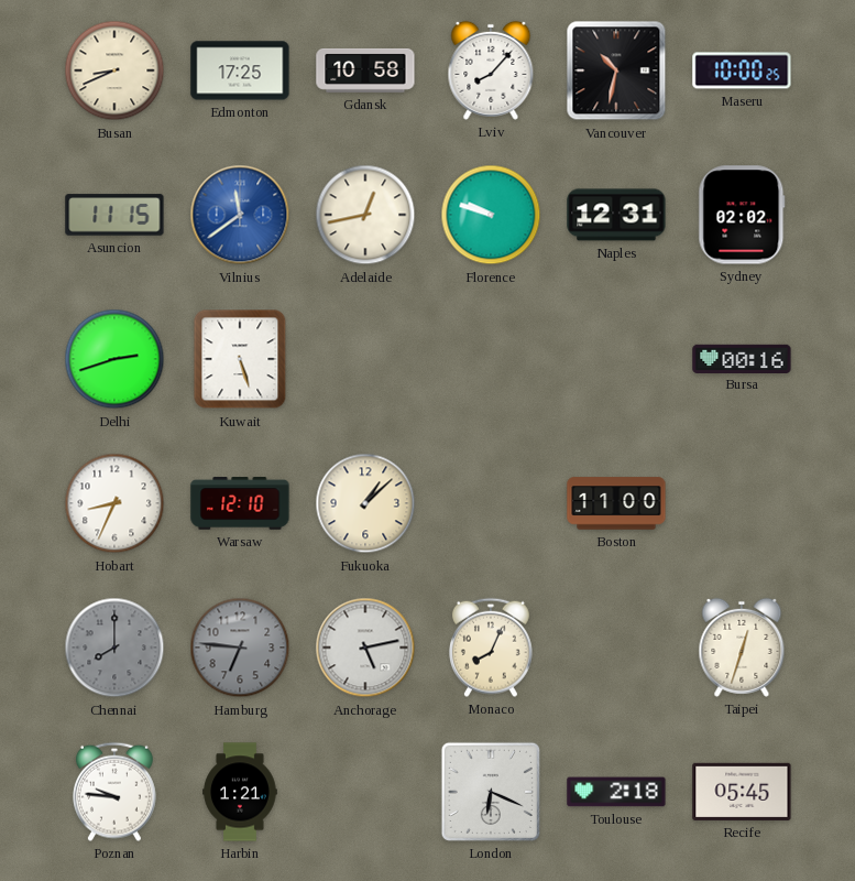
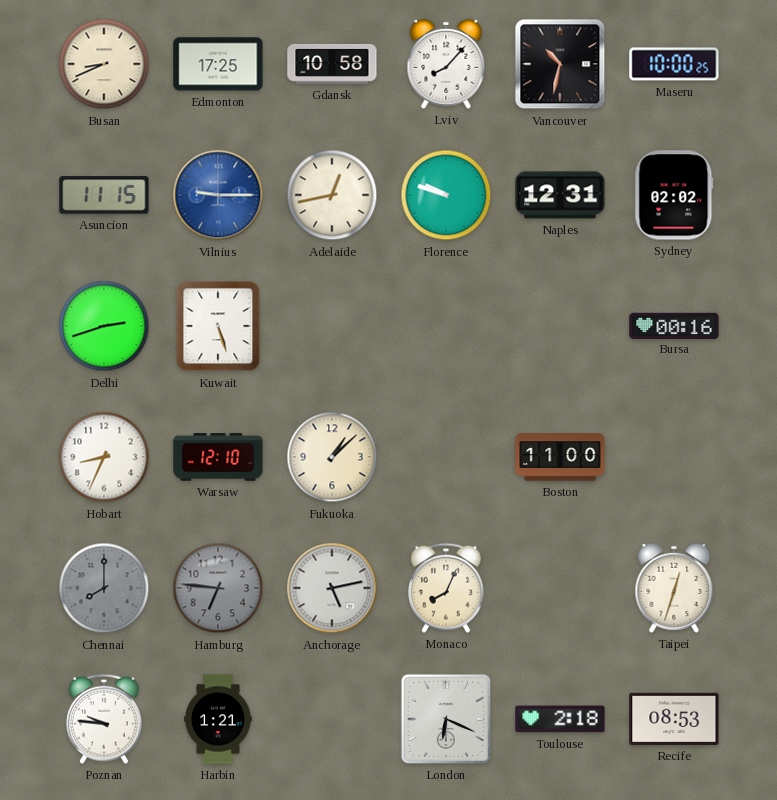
Vilnius: 11:39 -> 9:15
Recife: 05:45 -> 08:53
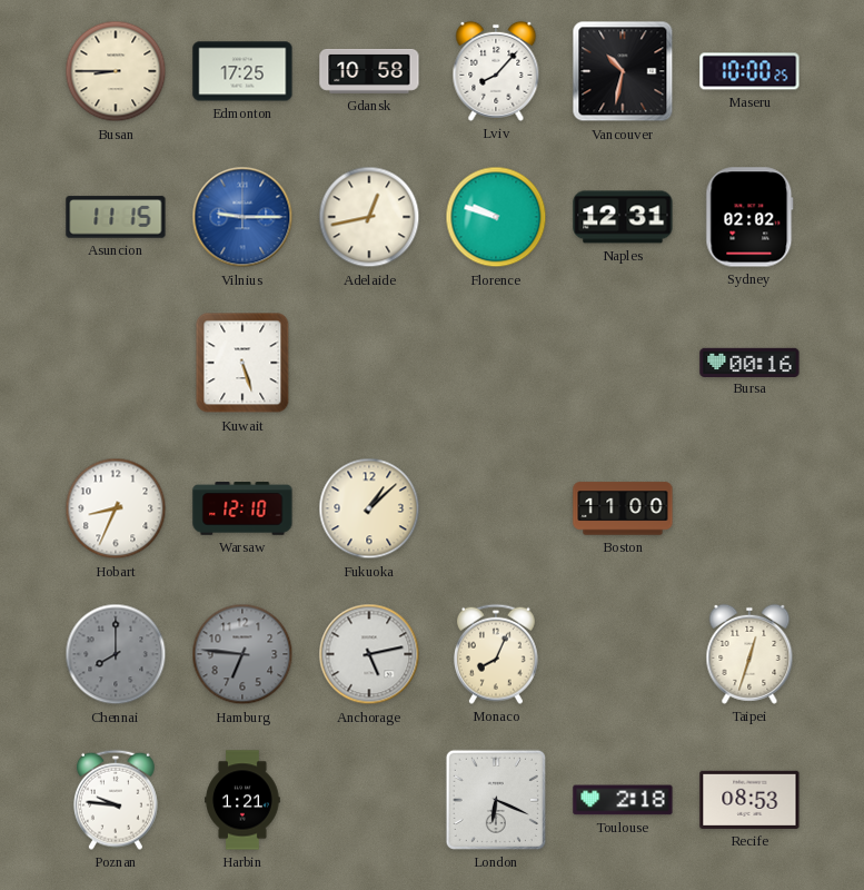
Busan: 8:41 -> 8:45
Delhi: 2:42 -> none
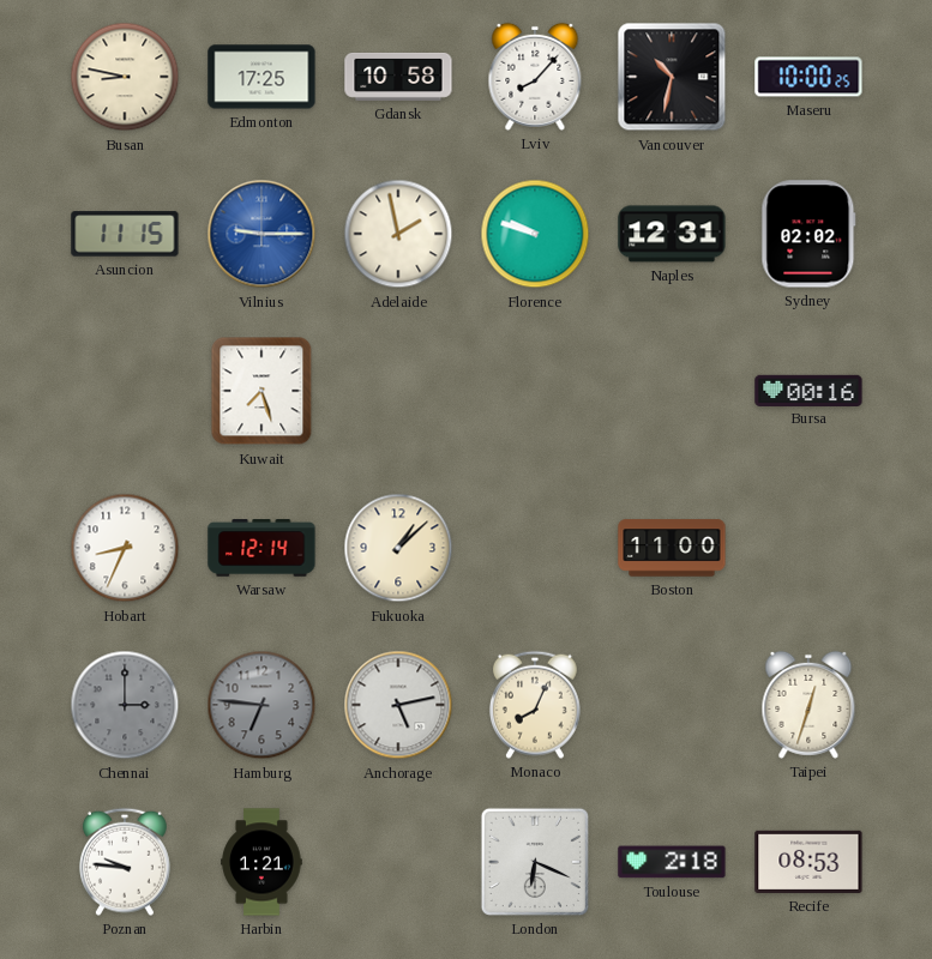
Busan: 8:45 -> 8:47
Adelaide: 12:43 -> 1:58
Kuwait: 5:27 -> 7:27
Warsaw: 12:10 -> 12:14
Chennai: 8:00 -> 3:00
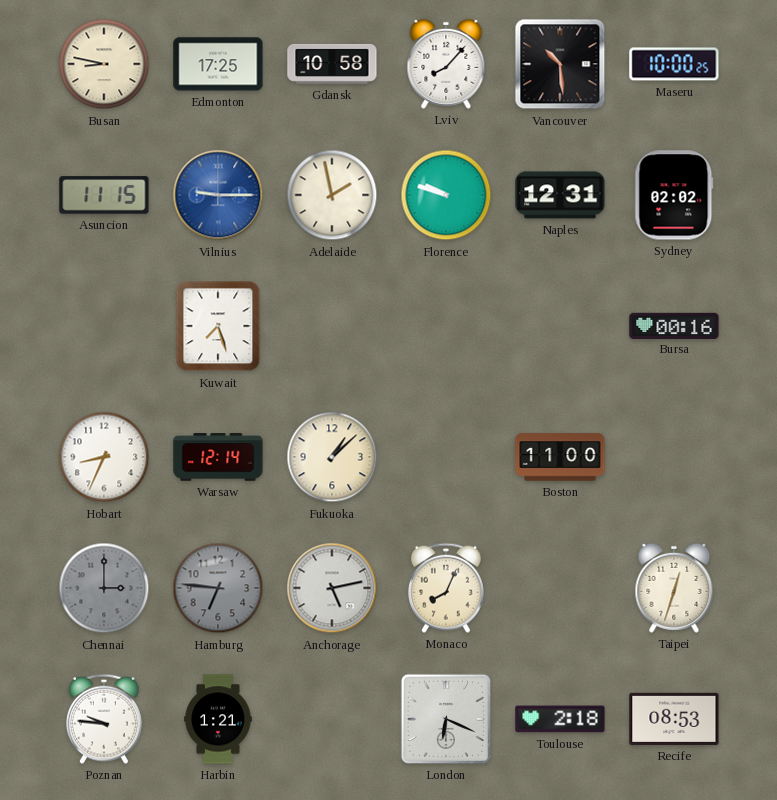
Vancouver: 10:32 -> 10:29
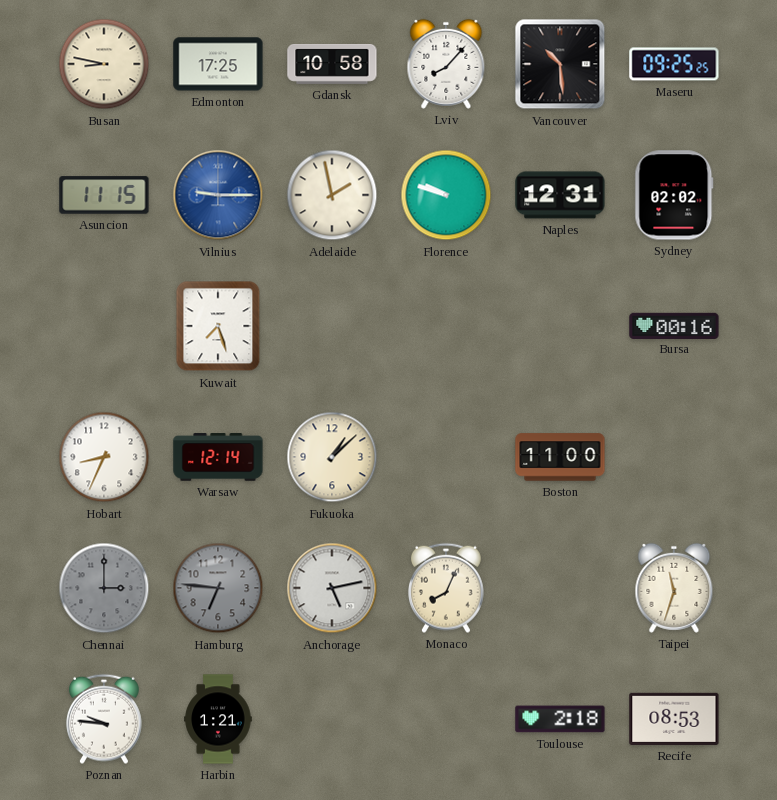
Maseru: 10:00 -> 09:25
Taipei: 12:33 -> 11:33
London: 6:19 -> none
